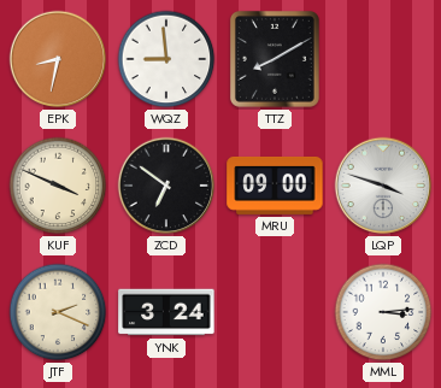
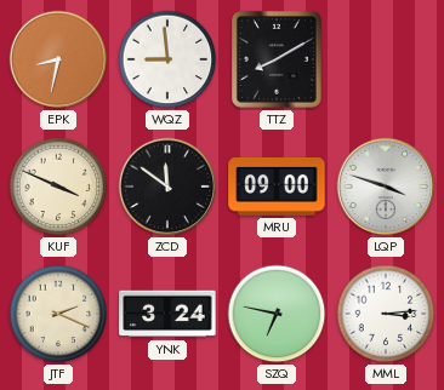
ZCD: 6:51 -> 11:51
SZQ: none -> 6:47
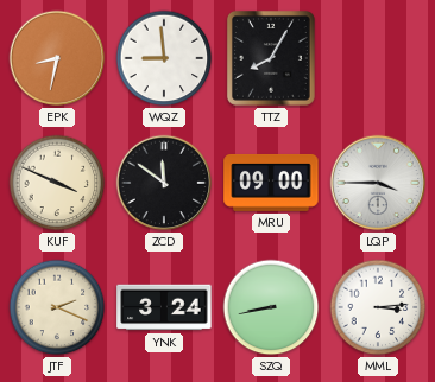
TTZ: 8:10 -> 8:05
LQP: 3:48 -> 3:45
SZQ: 6:47 -> 8:43
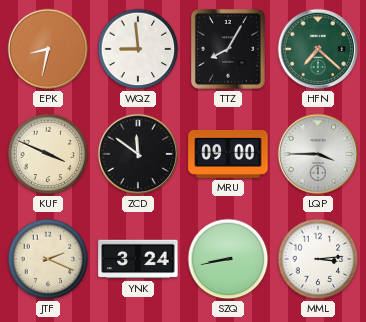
HFN: none -> 7:22
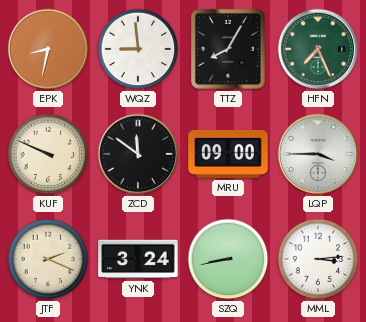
HFN: 7:22 -> 7:26
KUF: 3:49 -> 9:49
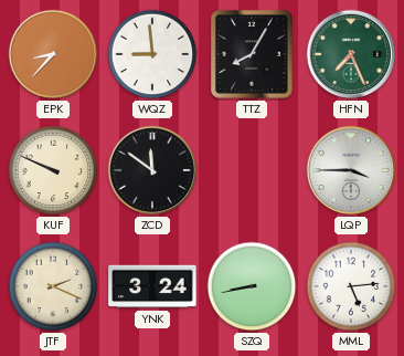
EPK: 8:32 -> 8:37
MRU: 09:00 -> none
MML: 3:14 -> 5:14
